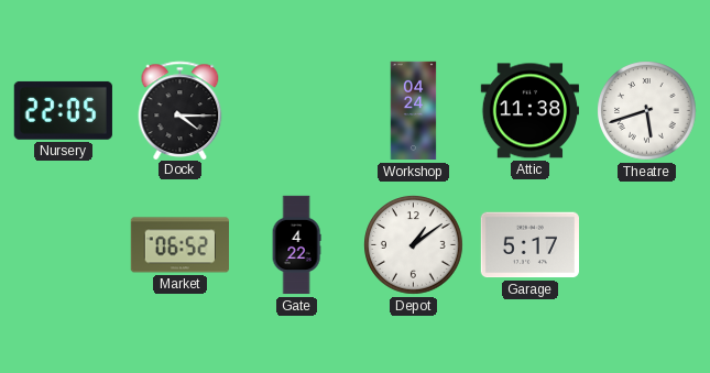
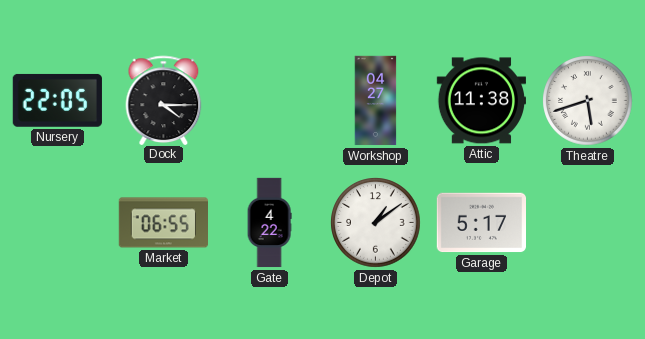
Workshop: 04:24 -> 04:27
Market: 06:52 -> 06:55
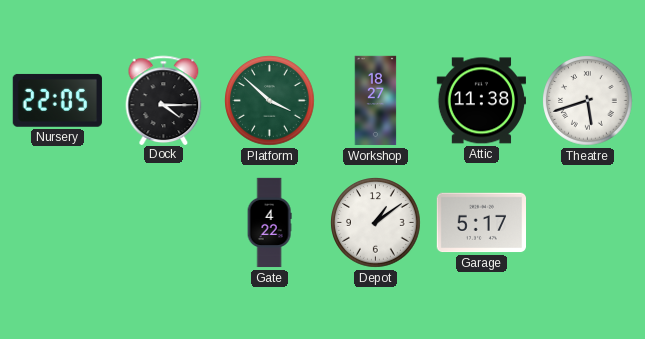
Platform: none -> 3:52
Workshop: 04:27 -> 18:27
Market: 06:55 -> none
